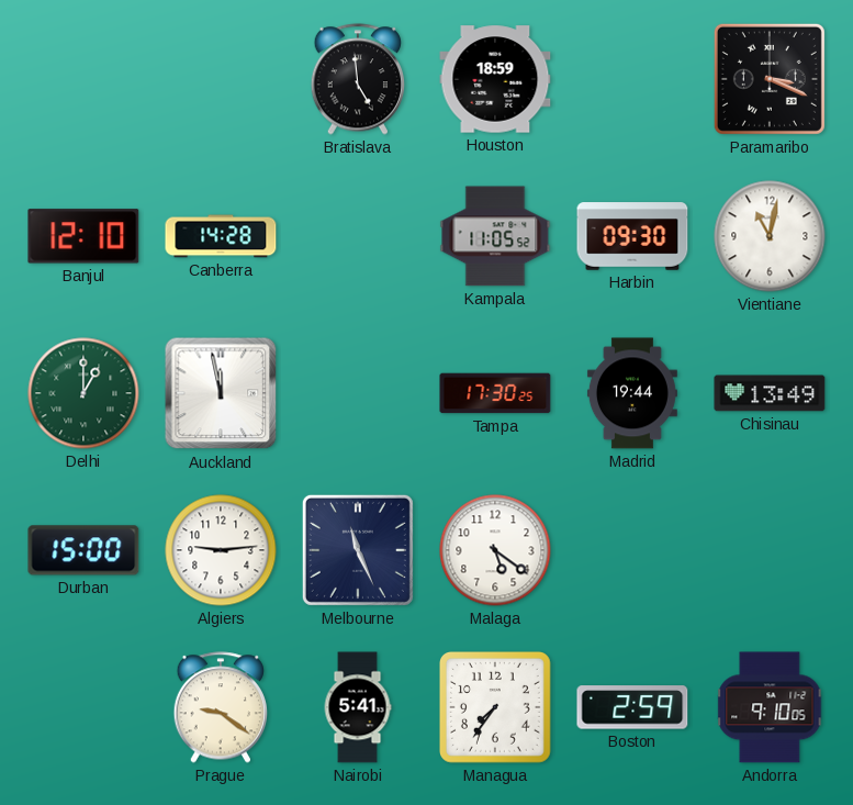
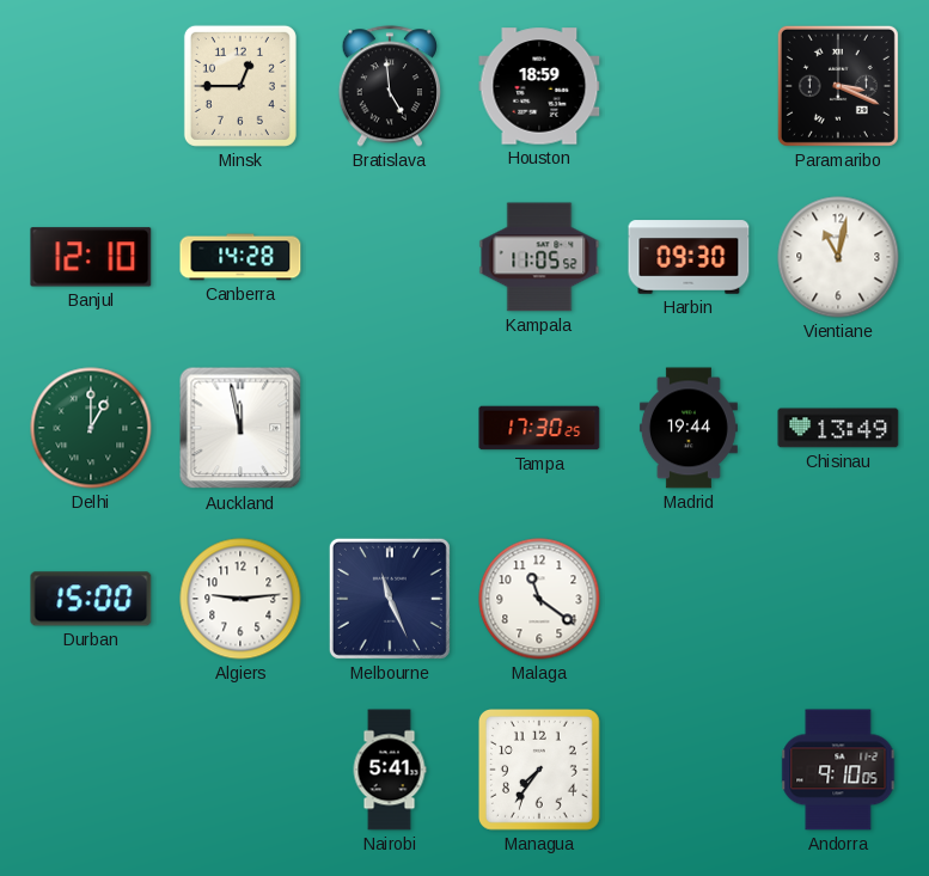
Minsk: none -> 12:45
Malaga: 5:21 -> 11:21
Prague: 9:21 -> none
Boston: 2:59 -> none
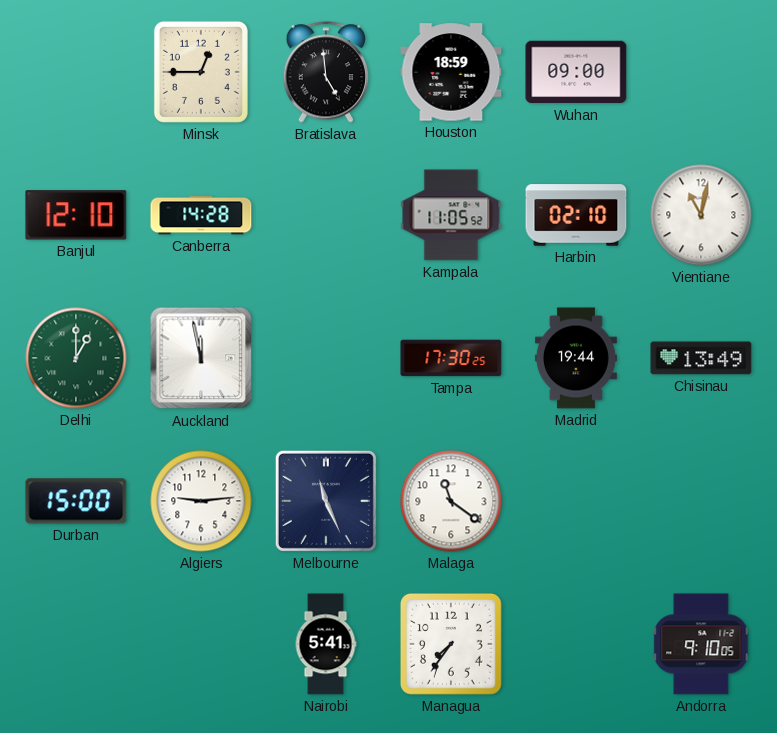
Wuhan: none -> 09:00
Paramaribo: 3:19 -> none
Harbin: 09:30 -> 02:10
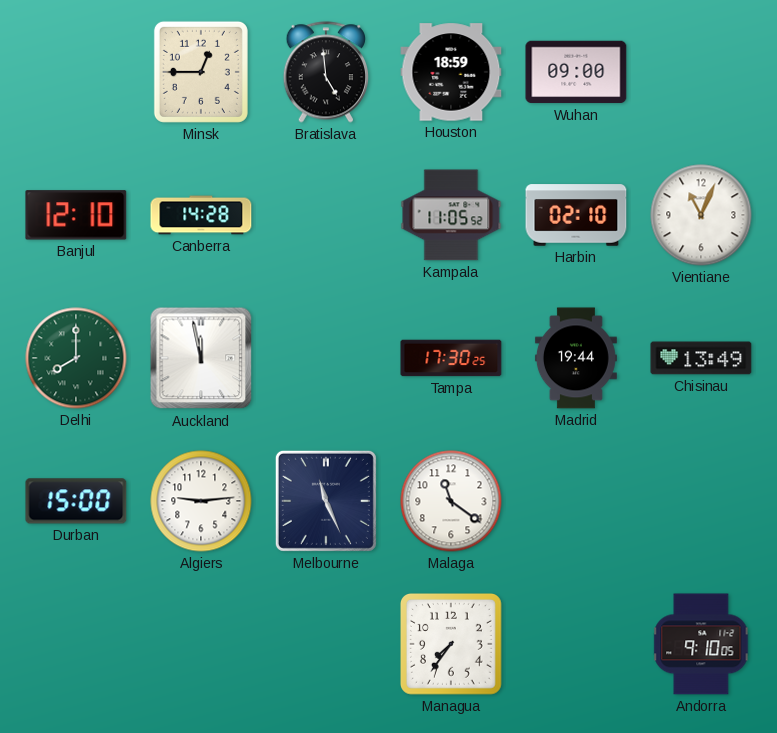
Vientiane: 11:02 -> 11:04
Delhi: 1:00 -> 8:00
Nairobi: 5:41 -> none
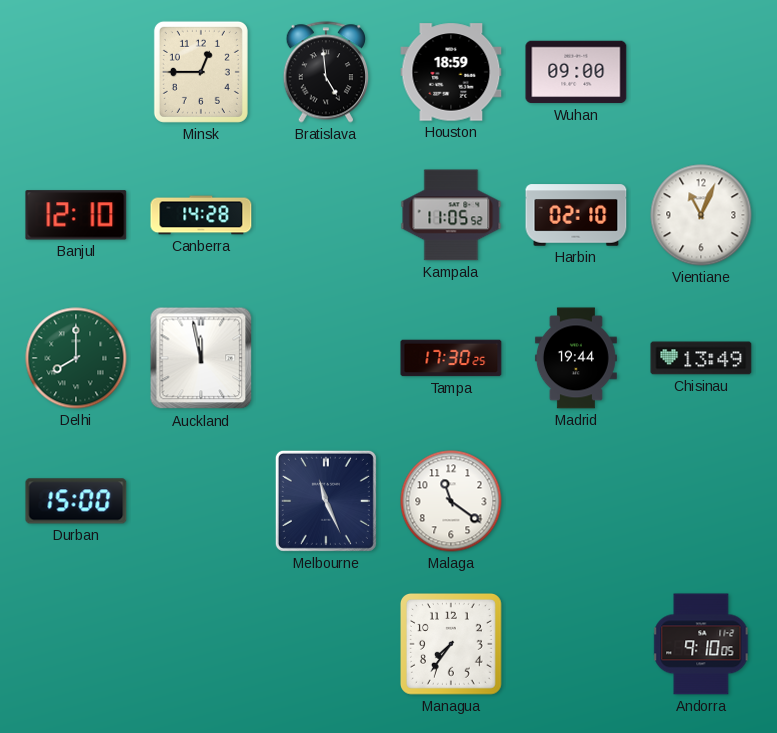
Algiers: 9:14 -> none
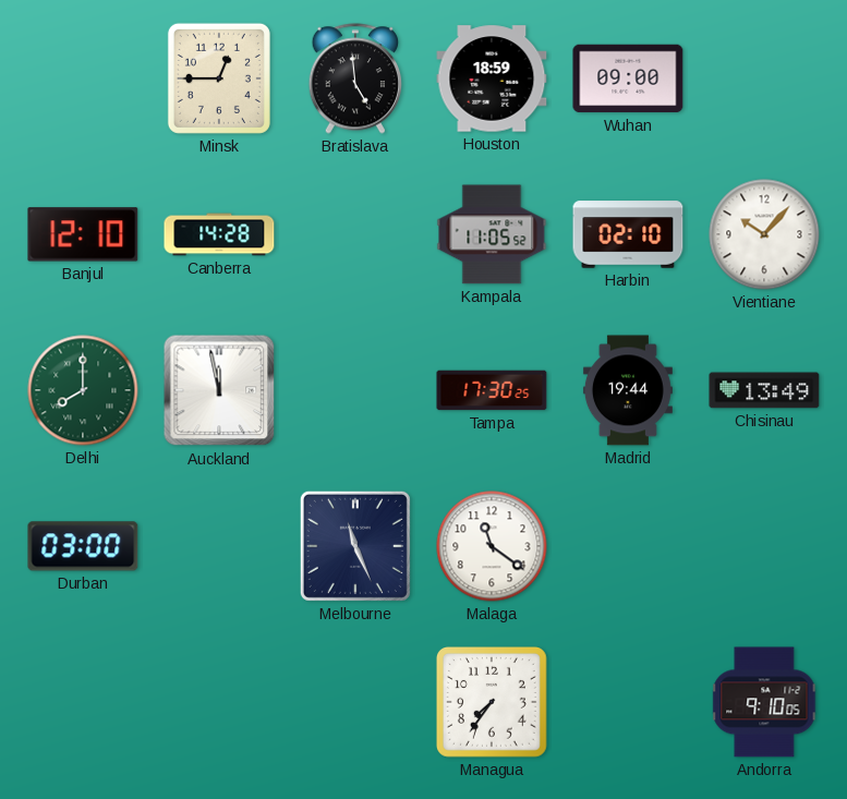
Vientiane: 11:04 -> 10:07
Durban: 15:00 -> 03:00
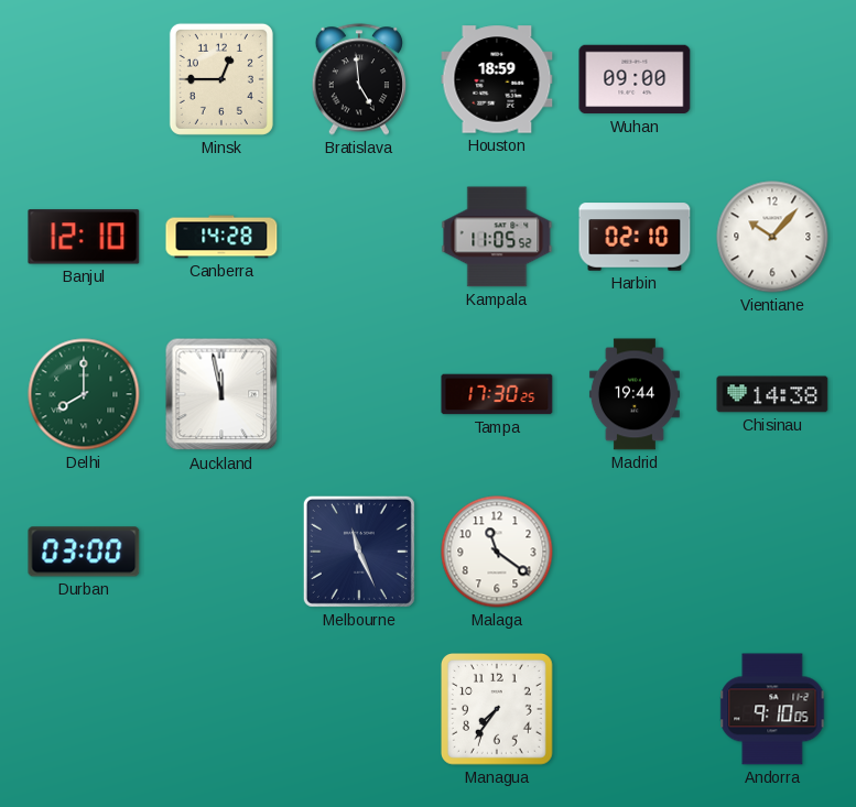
Chisinau: 13:49 -> 14:38
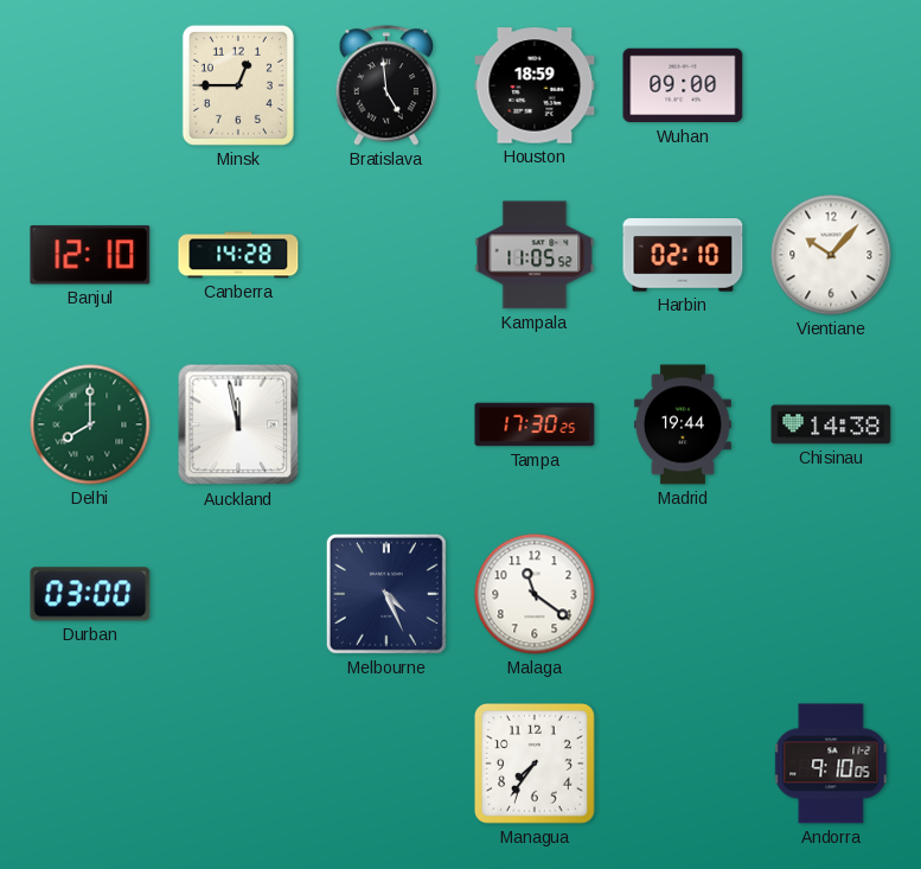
Melbourne: 11:26 -> 4:26
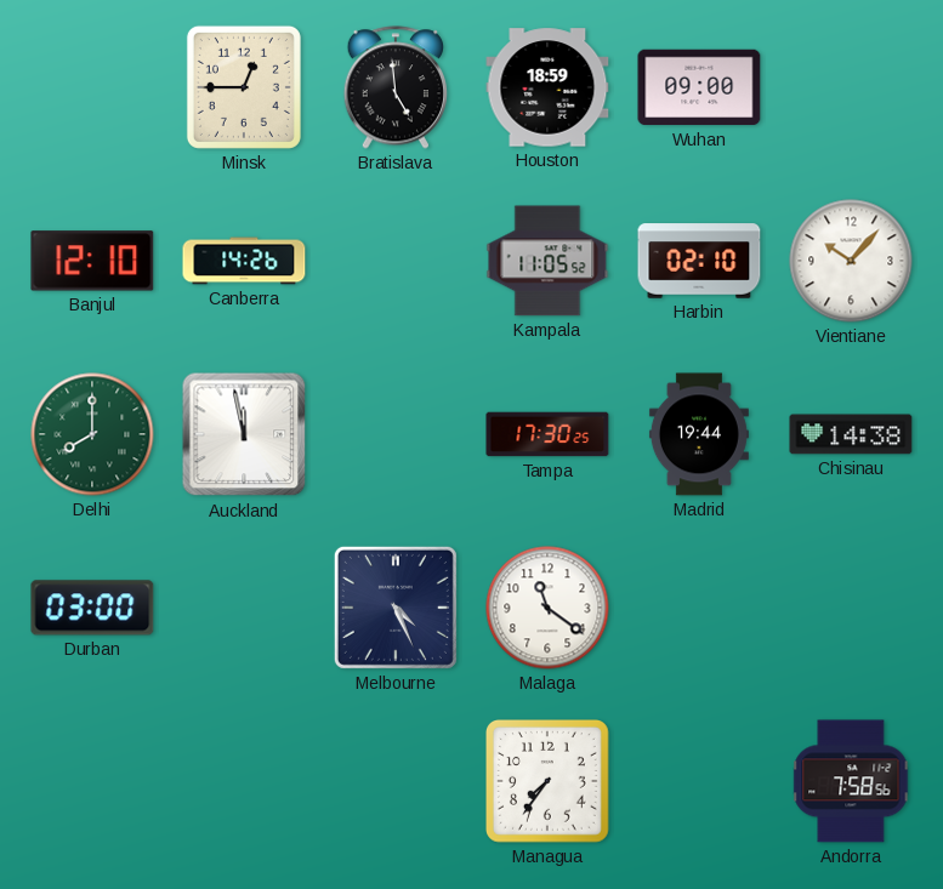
Canberra: 14:28 -> 14:26
Andorra: 9:10 -> 7:58
